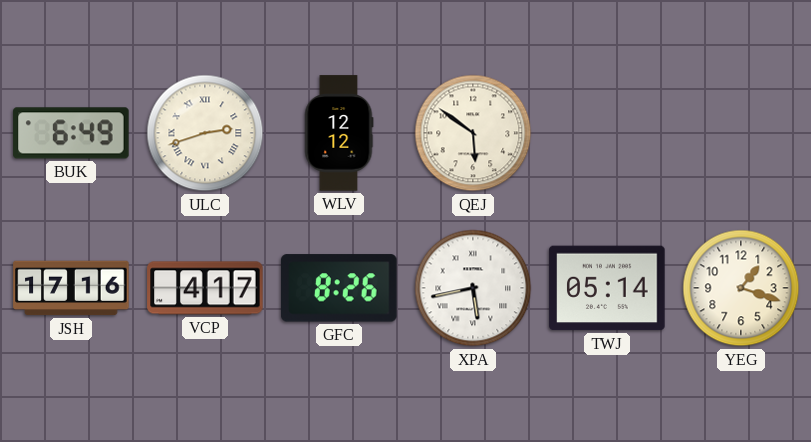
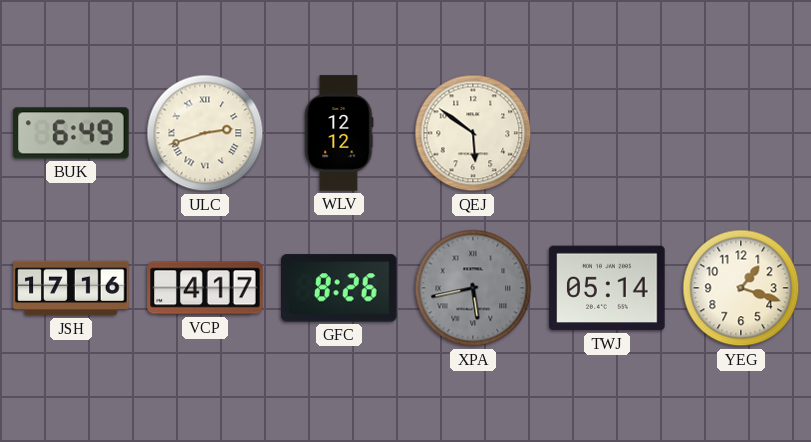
XPA dial: white -> grey
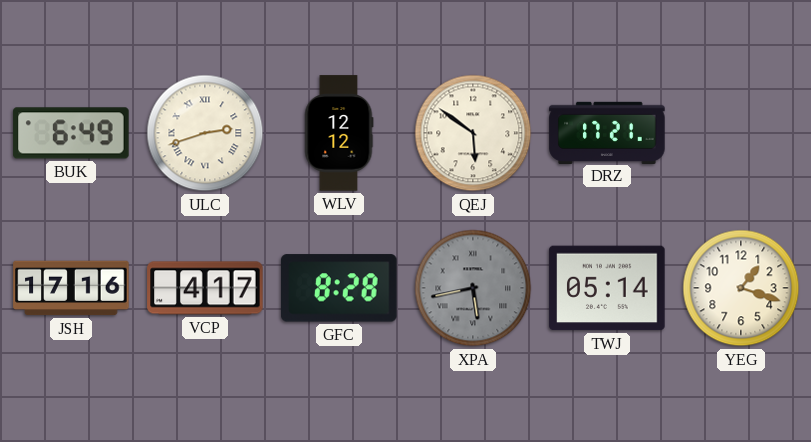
DRZ: none -> 17:21
GFC: 8:26 -> 8:28
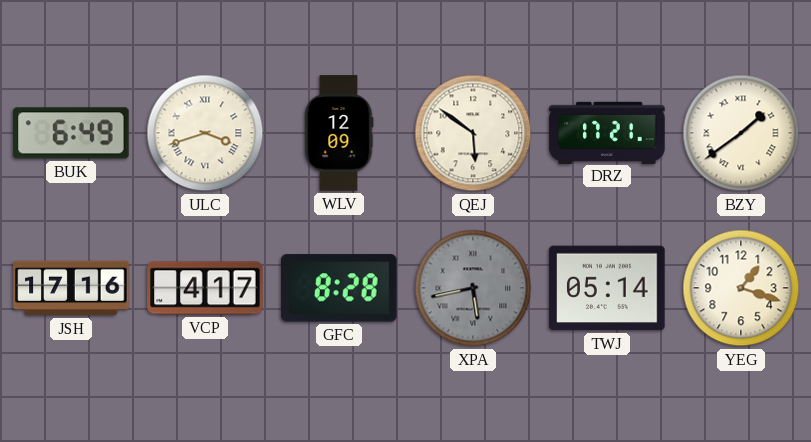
ULC: 2:42 -> 3:42
WLV: 12:12 -> 12:09
BZY: none -> 1:39
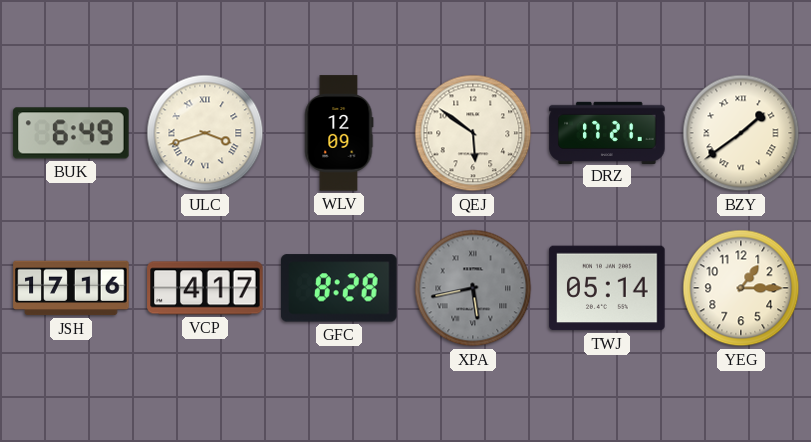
YEG: 1:18 -> 1:15
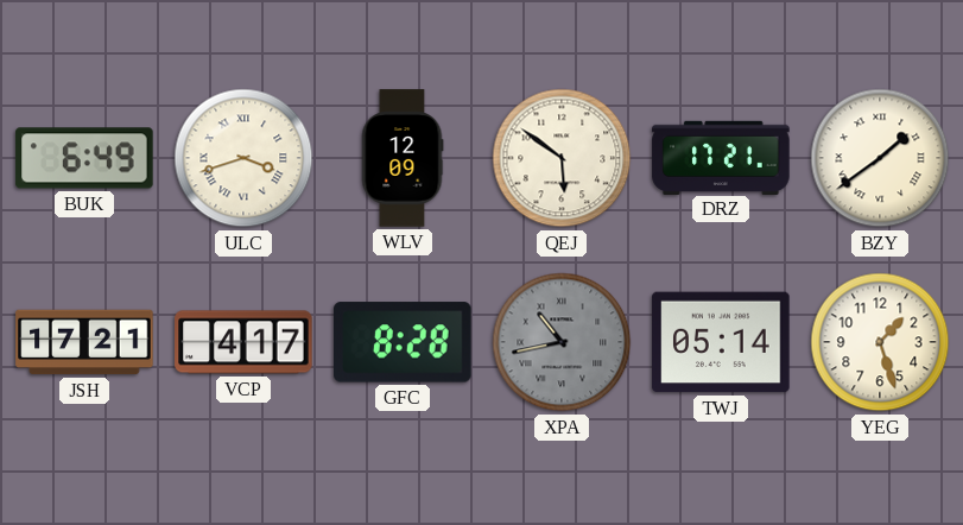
JSH: 17:16 -> 17:21
XPA: 5:43 -> 10:43
YEG: 1:15 -> 1:27
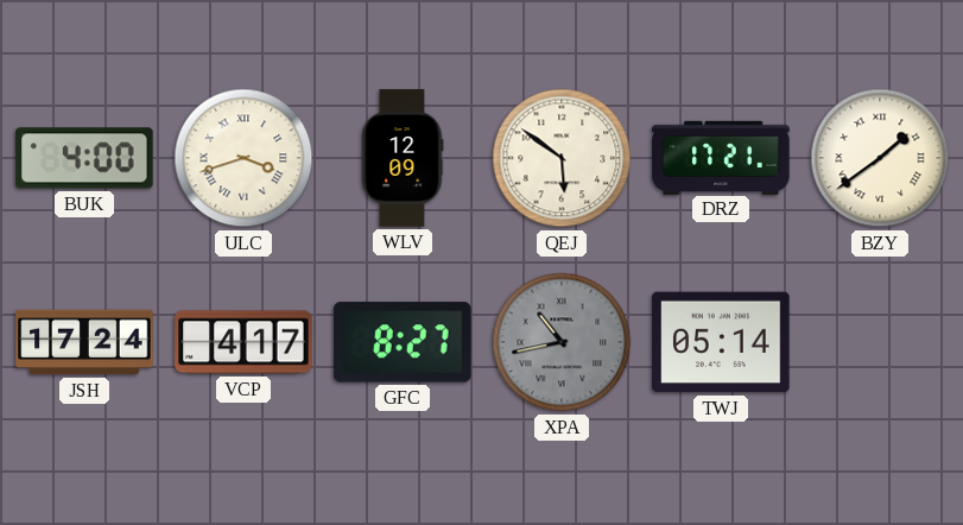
BUK: 6:49 -> 4:00
JSH: 17:21 -> 17:24
GFC: 8:28 -> 8:27
YEG: 1:27 -> none
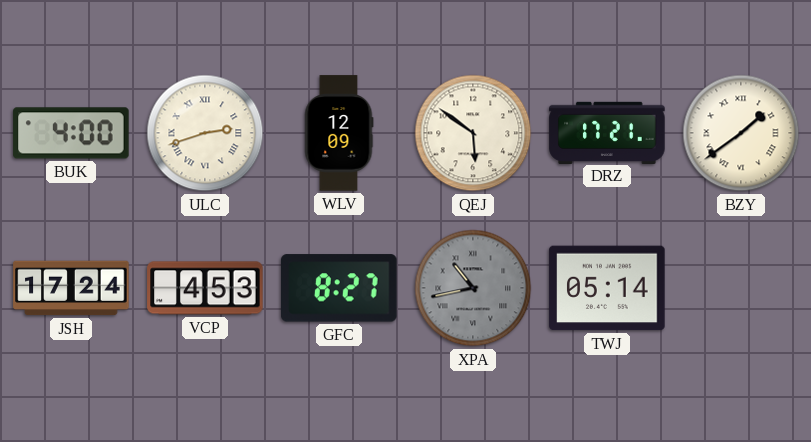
ULC: 3:42 -> 2:42
VCP: 4:17 -> 4:53
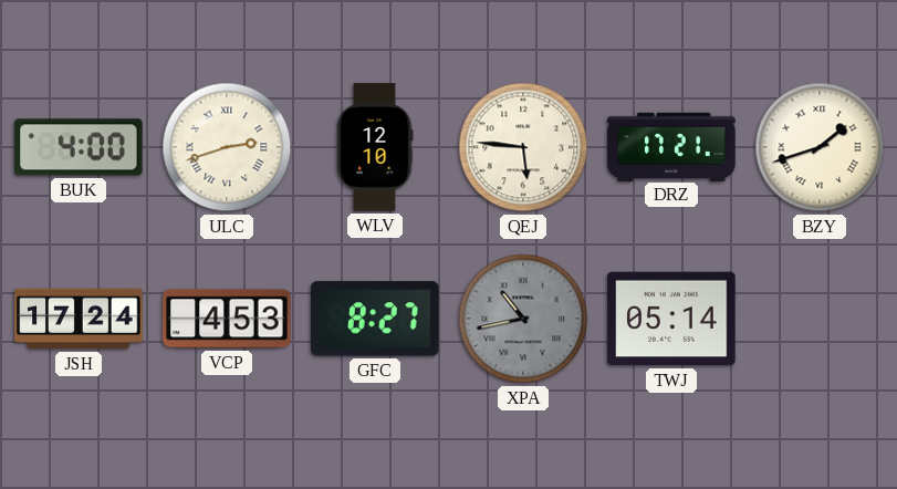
WLV: 12:09 -> 12:10
QEJ: 5:51 -> 5:46
BZY: 1:39 -> 1:42
